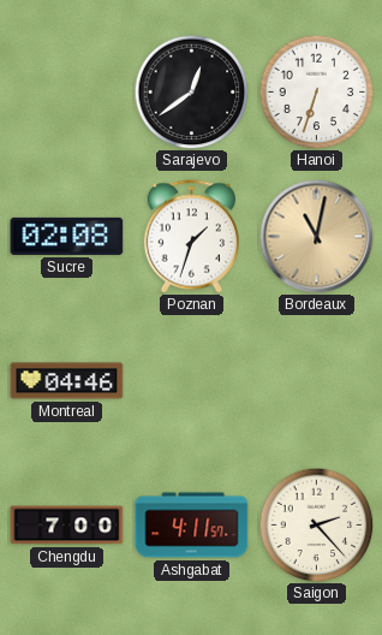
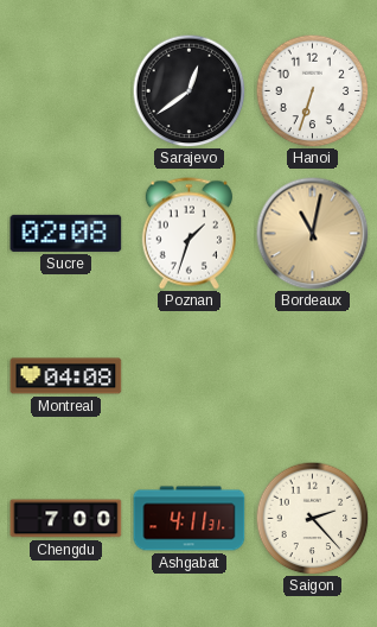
Montreal: 04:46 -> 04:08
Ashgabat: 4:11:57 -> 4:11:31
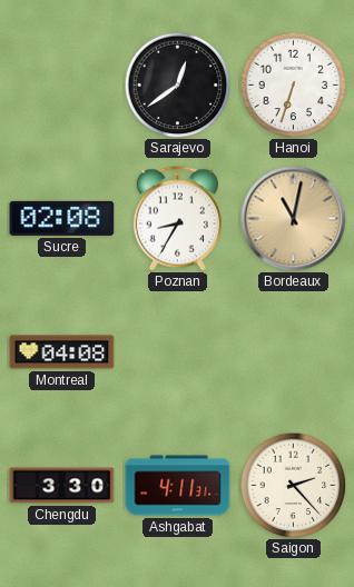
Poznan: 1:33 -> 8:35
Chengdu: 7:00 -> 3:30
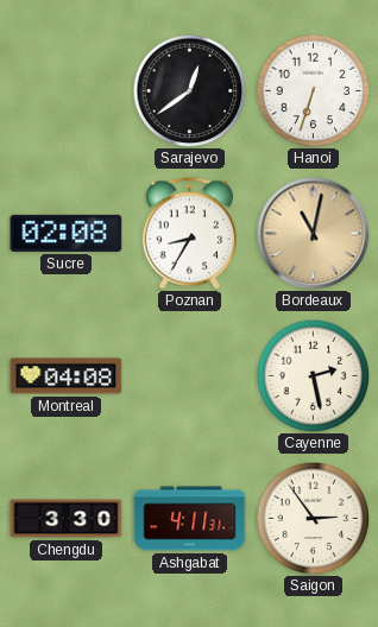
Cayenne: none -> 2:28
Saigon: 2:23 -> 2:54
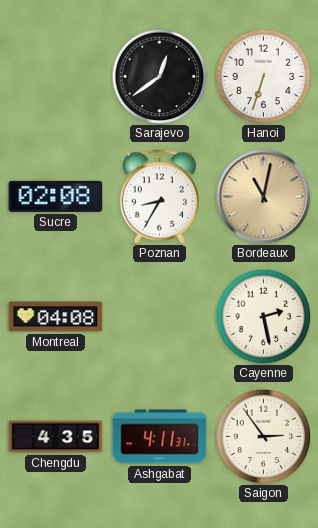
Chengdu: 3:30 -> 4:35
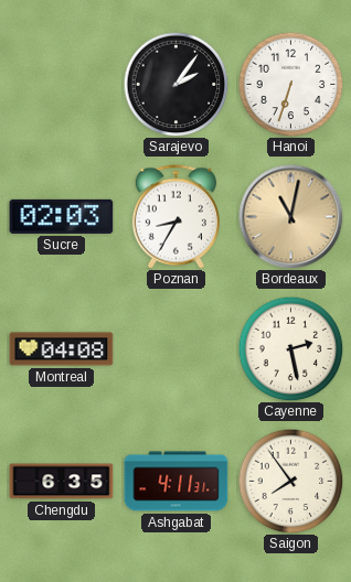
Sarajevo: 12:39 -> 2:06
Sucre: 02:08 -> 02:03
Chengdu: 4:35 -> 6:35
Saigon: 2:54 -> 7:54
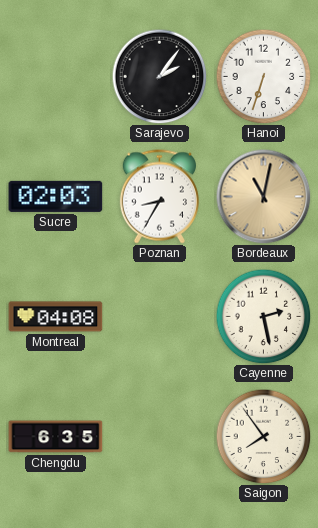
Ashgabat: 4:11 -> none
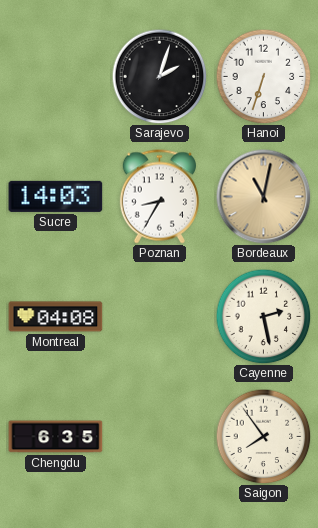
Sarajevo: 2:06 -> 2:03
Sucre: 02:03 -> 14:03
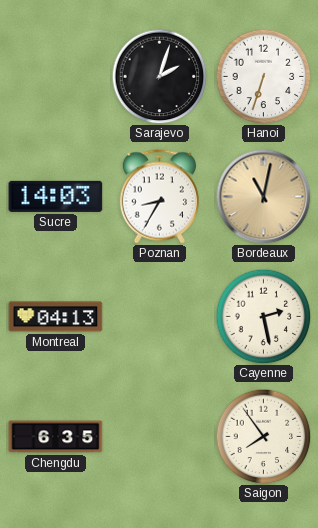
Montreal: 04:08 -> 04:13
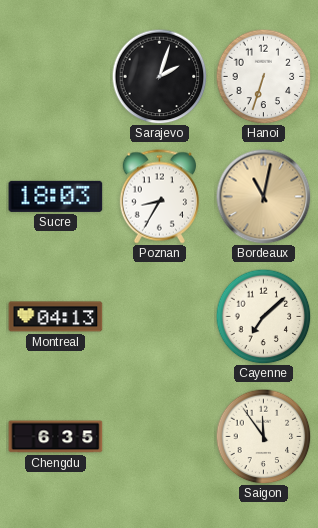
Sucre: 14:03 -> 18:03
Cayenne: 2:28 -> 7:08
Saigon: 7:54 -> 11:54
